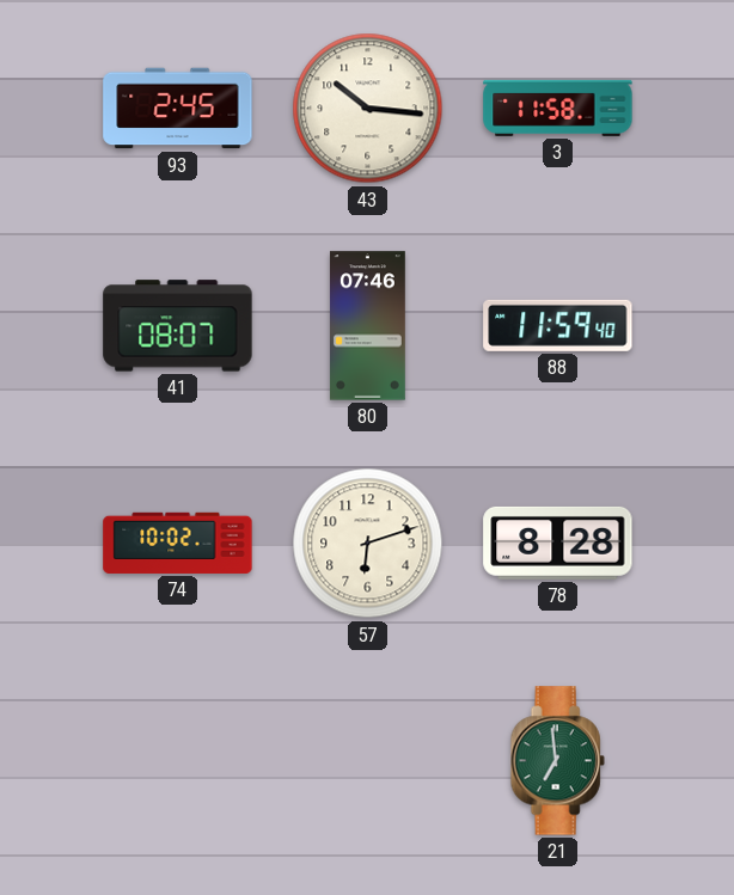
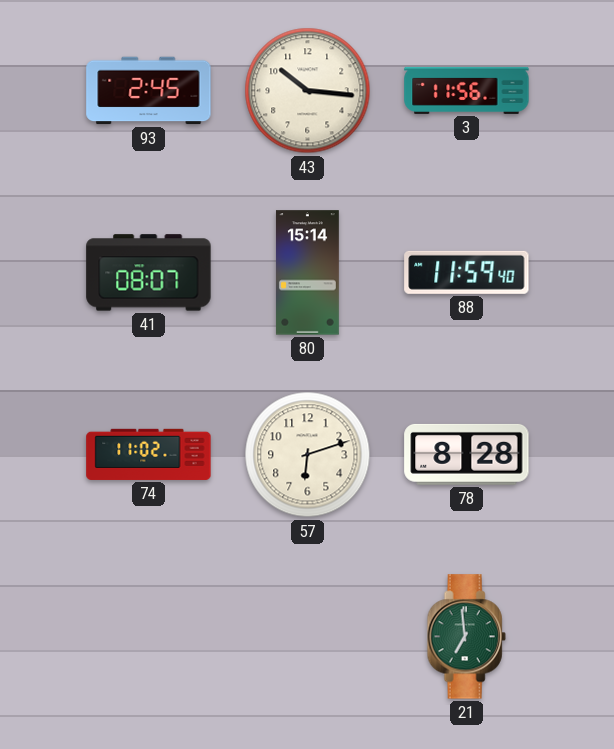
3: 11:58 -> 11:56
80: 07:46 -> 15:14
74: 10:02 -> 11:02
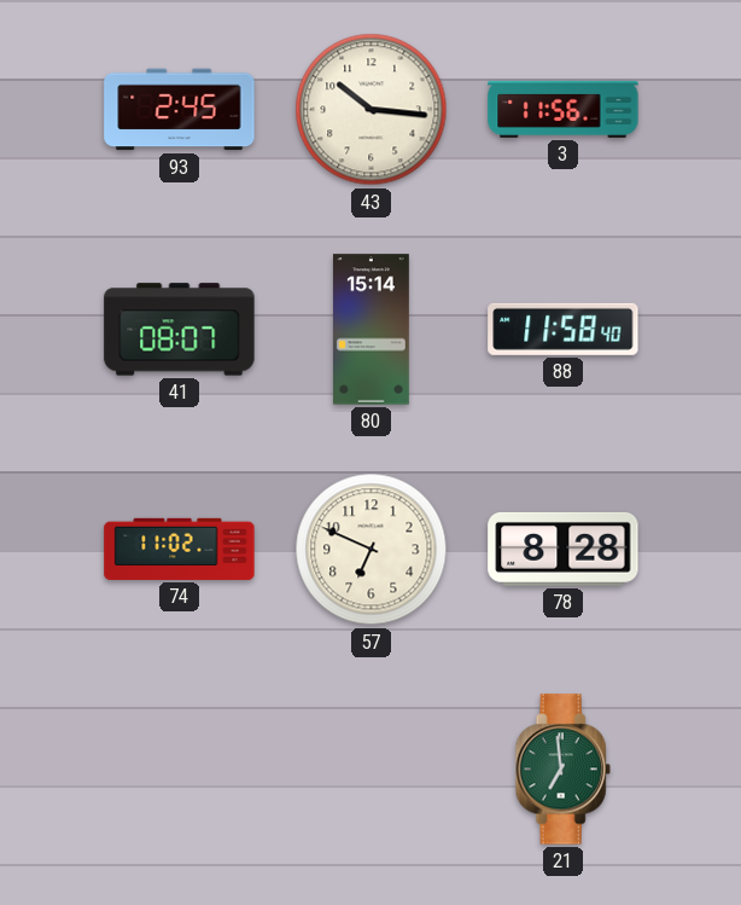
88: 11:59 -> 11:58
57: 6:12 -> 6:49
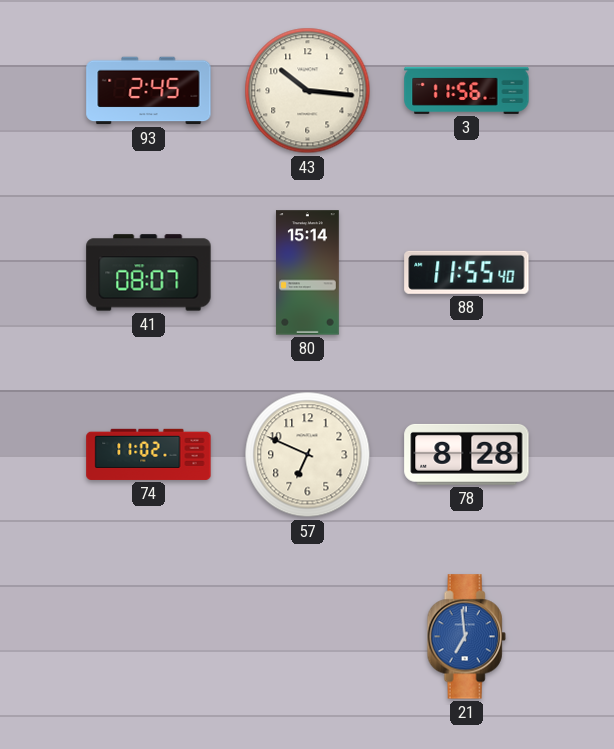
88: 11:58 -> 11:55
21 dial: green -> blue
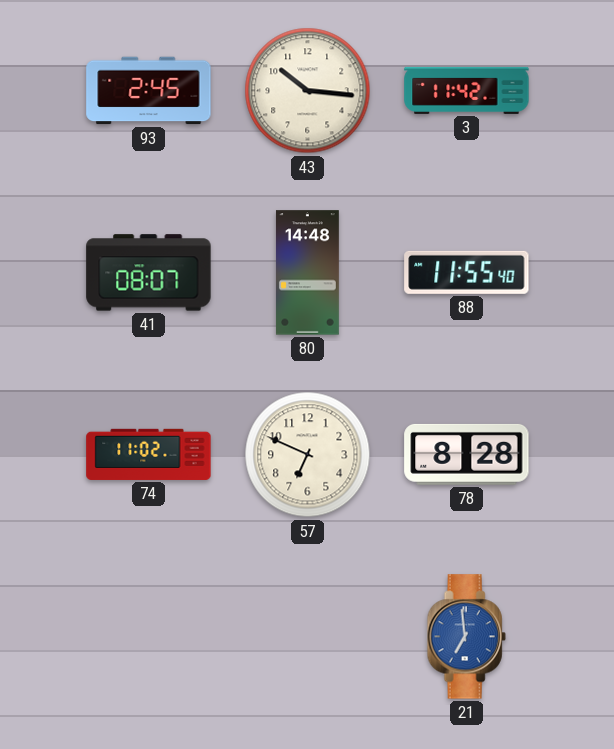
3: 11:56 -> 11:42
80: 15:14 -> 14:48
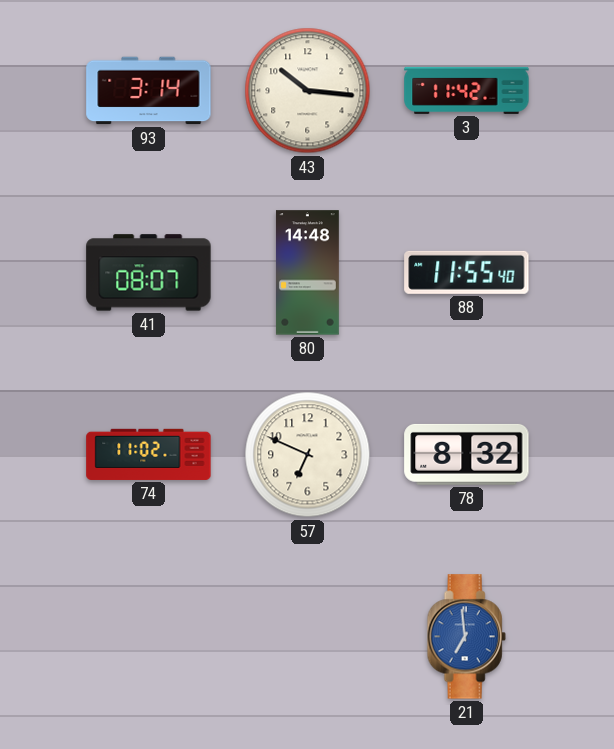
93: 2:45 -> 3:14
78: 8:28 -> 8:32
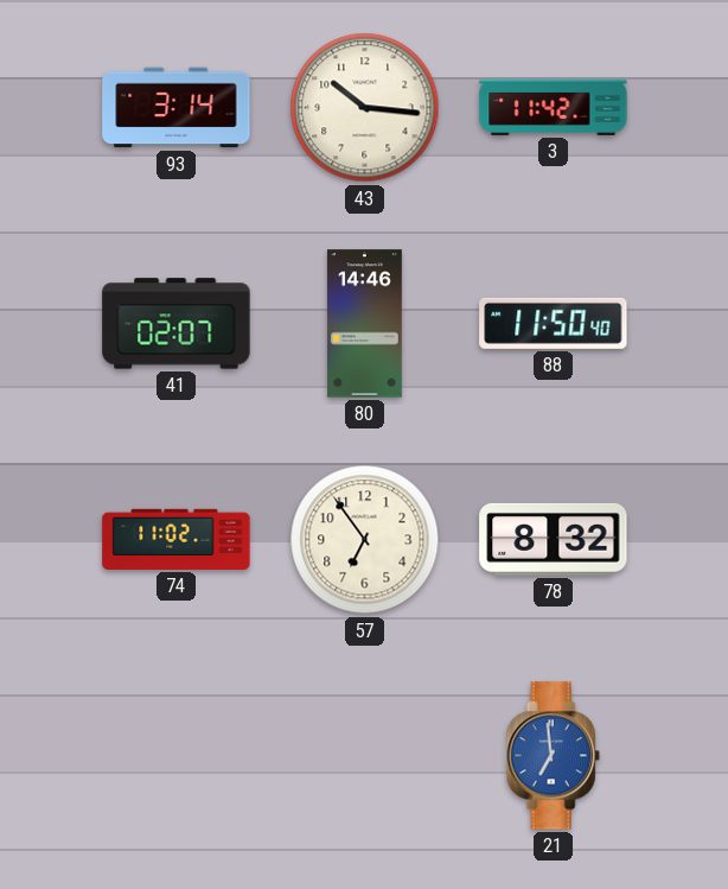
41: 08:07 -> 02:07
80: 14:48 -> 14:46
88: 11:55 -> 11:50
57: 6:49 -> 6:54
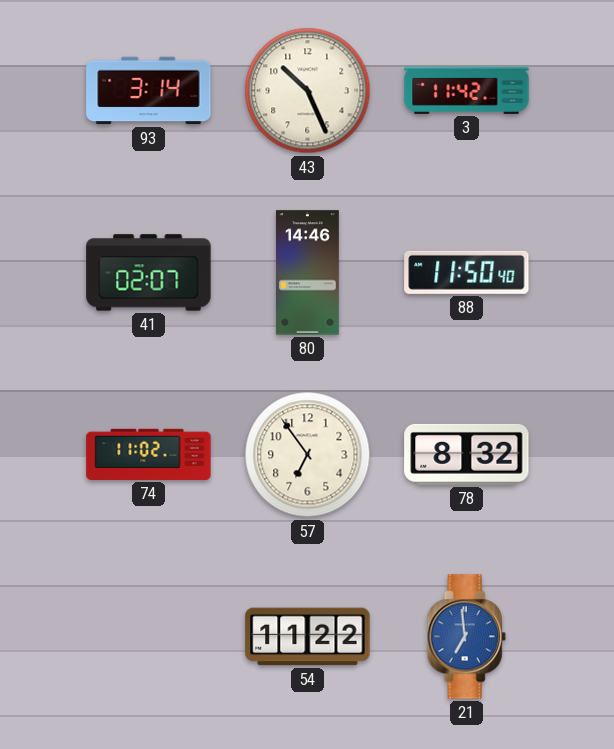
43: 10:16 -> 10:26
54: none -> 11:22
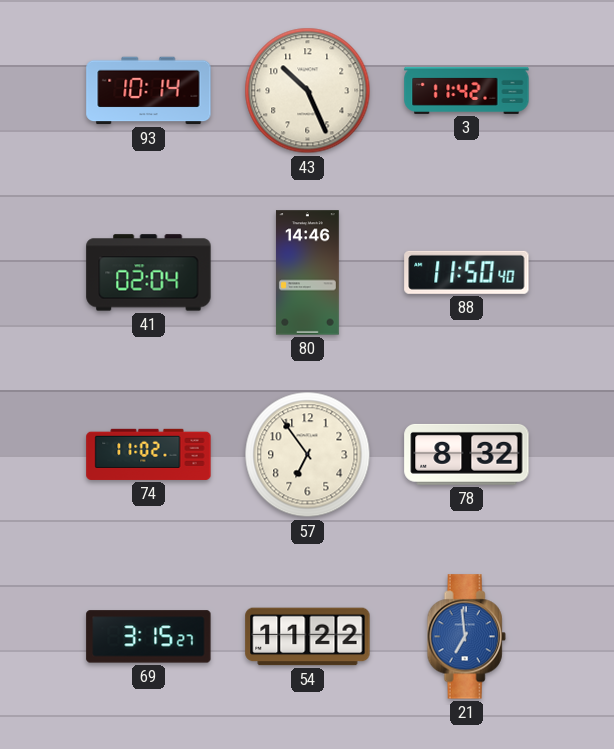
93: 3:14 -> 10:14
41: 02:07 -> 02:04
69: none -> 3:15
